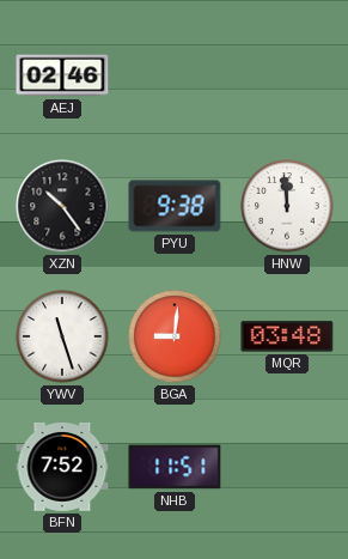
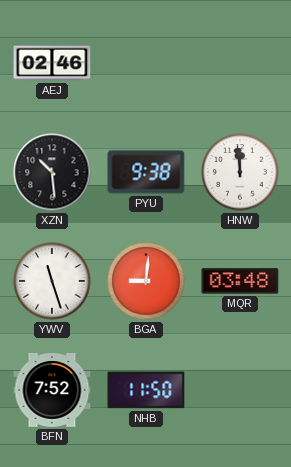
XZN: 10:24 -> 10:29
NHB: 11:51 -> 11:50
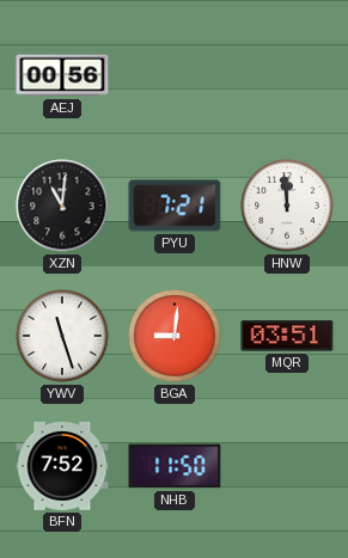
AEJ: 02:46 -> 00:56
XZN: 10:29 -> 11:01
PYU: 9:38 -> 7:21
MQR: 03:48 -> 03:51
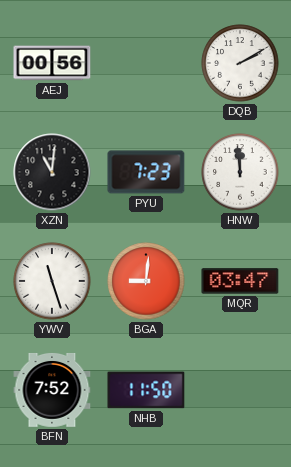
DQB: none -> 2:10
PYU: 7:21 -> 7:23
MQR: 03:51 -> 03:47
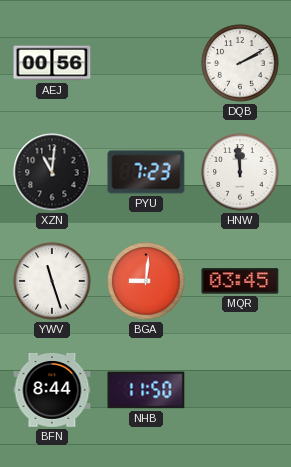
MQR: 03:47 -> 03:45
BFN: 7:52 -> 8:44
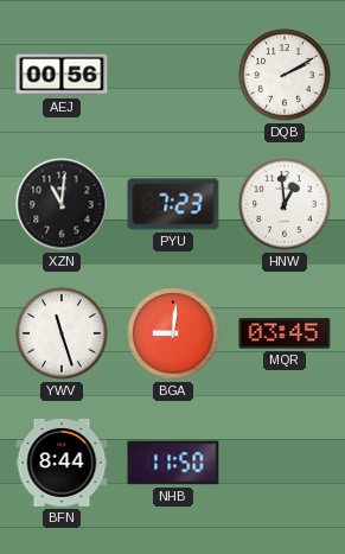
HNW: 11:59 -> 12:59
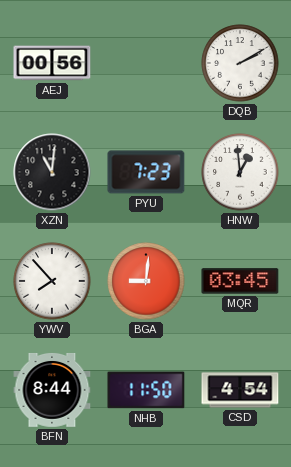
YWV: 11:27 -> 7:53
CSD: none -> 4:54
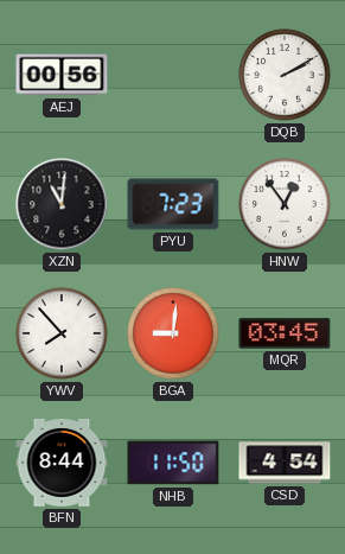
HNW: 12:59 -> 12:54
